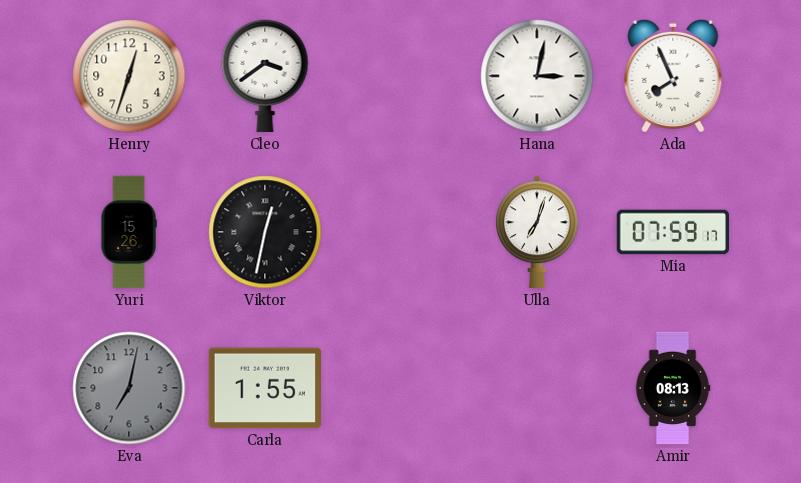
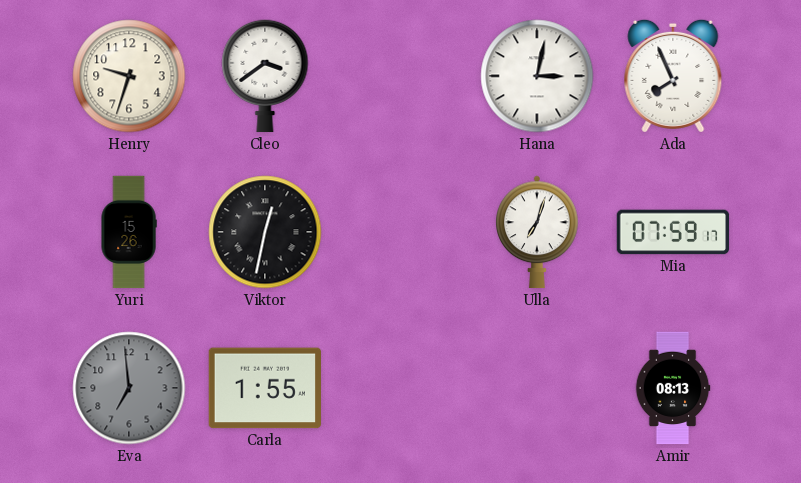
Henry: 12:33 -> 9:33
Eva: 7:02 -> 6:59
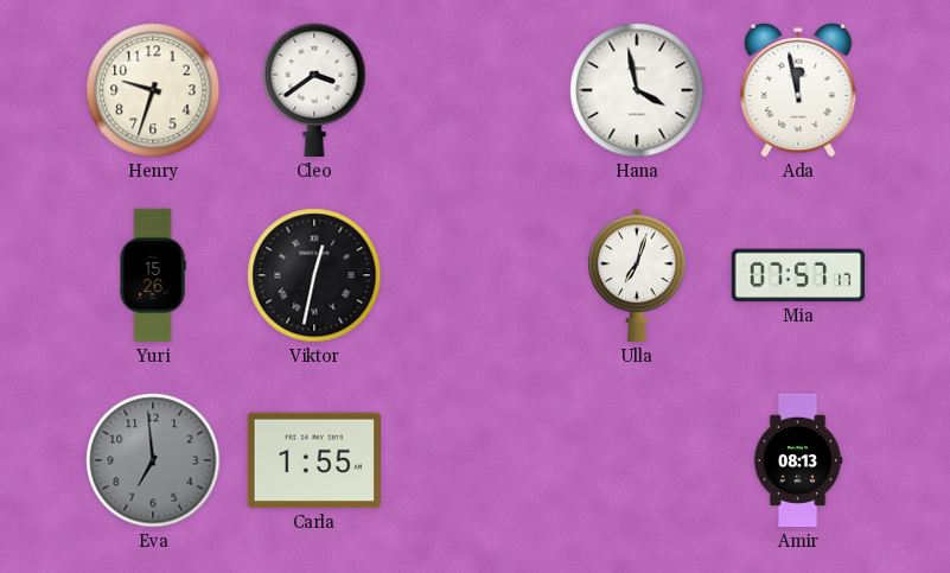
Hana: 3:02 -> 3:58
Ada: 7:56 -> 11:58
Mia: 07:59 -> 07:57
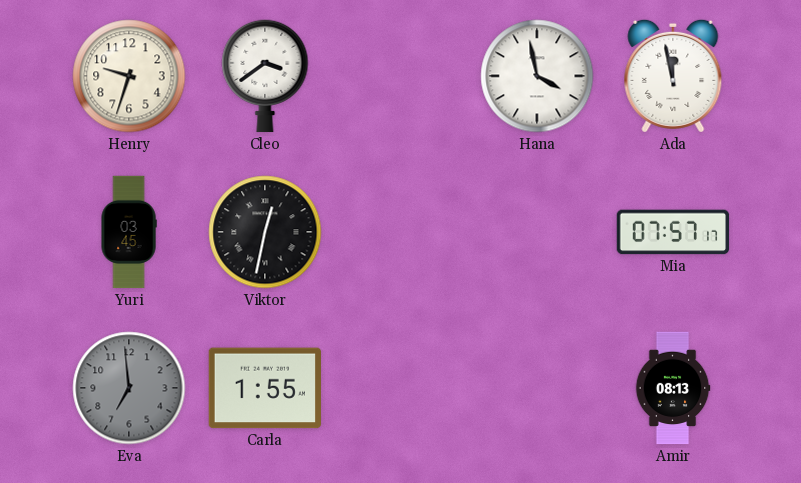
Yuri: 15:26 -> 03:45
Ulla: 7:03 -> none
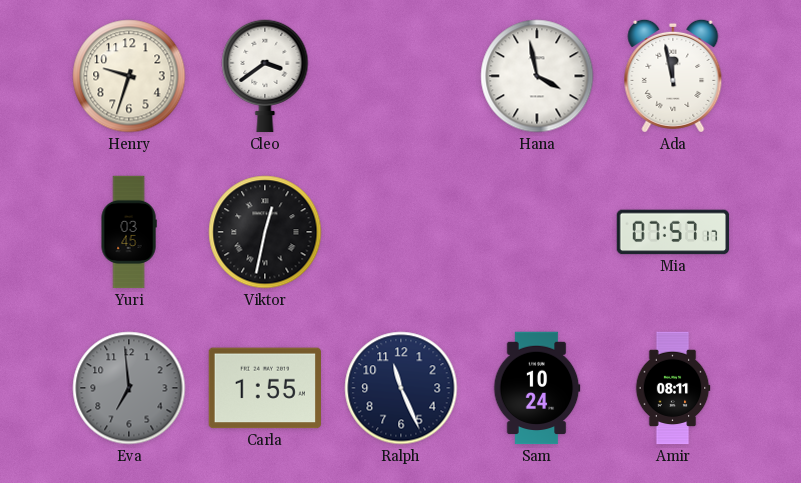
Ralph: none -> 11:26
Sam: none -> 10:24
Amir: 08:13 -> 08:11
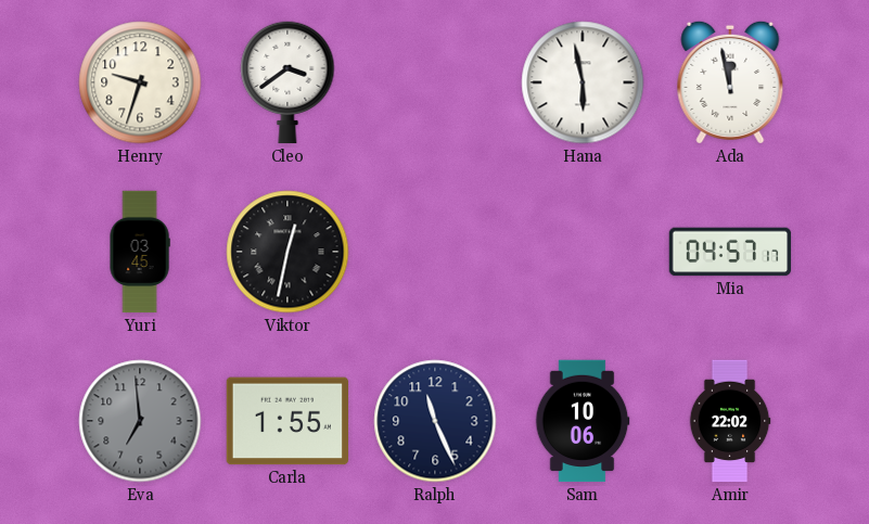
Hana: 3:58 -> 5:58
Mia: 07:57 -> 04:57
Sam: 10:24 -> 10:06
Amir: 08:11 -> 22:02
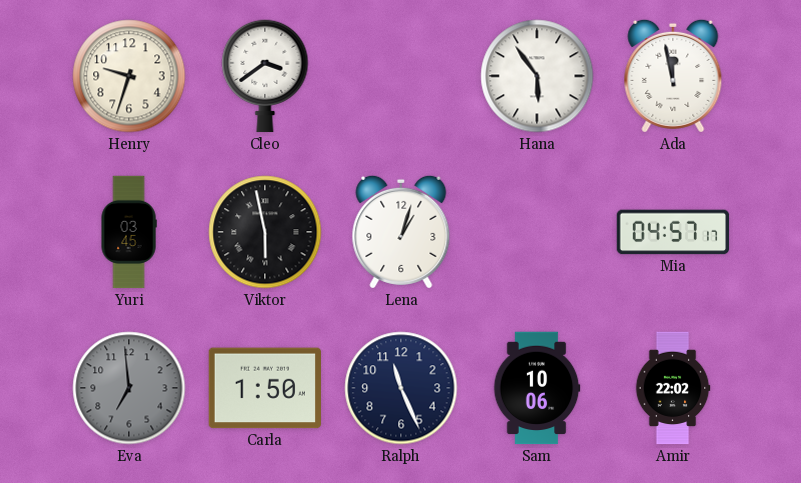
Hana: 5:58 -> 5:54
Viktor: 12:32 -> 5:58
Lena: none -> 1:03
Carla: 1:55 -> 1:50
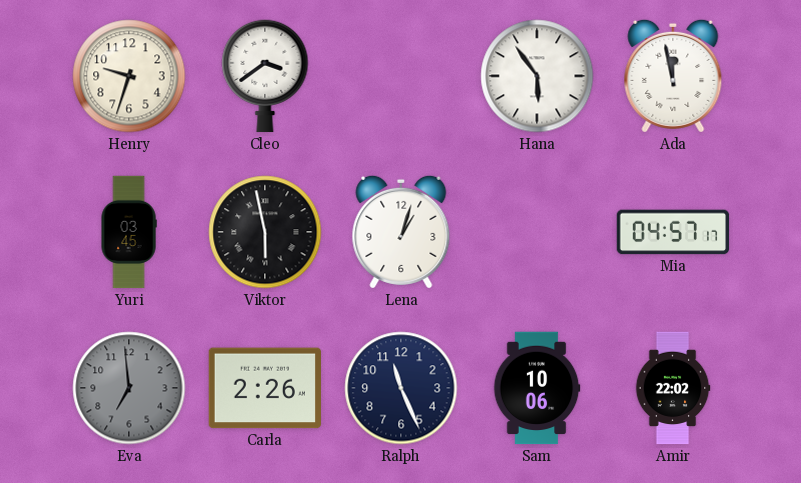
Carla: 1:50 -> 2:26
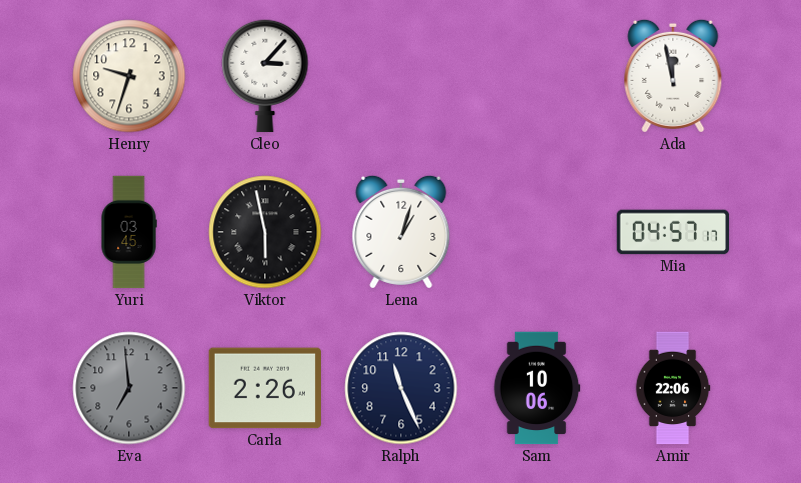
Cleo: 3:39 -> 3:07
Hana: 5:54 -> none
Amir: 22:02 -> 22:06
